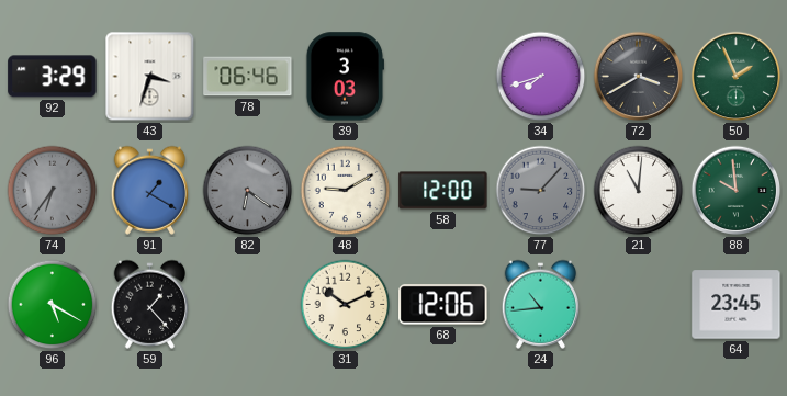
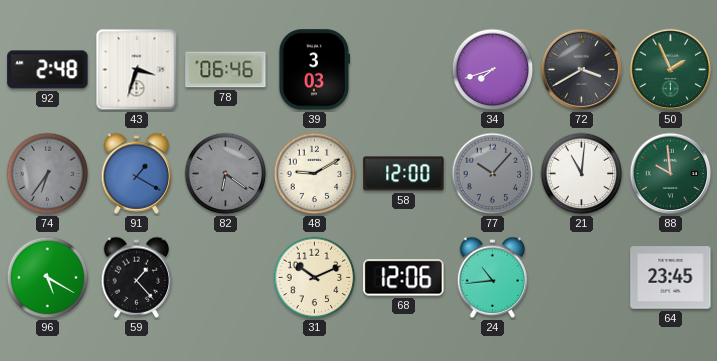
92: 3:29 -> 2:48
77: 9:07 -> 10:07
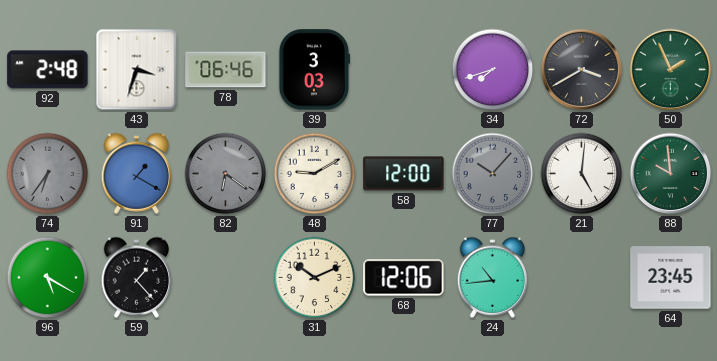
21: 11:01 -> 5:01
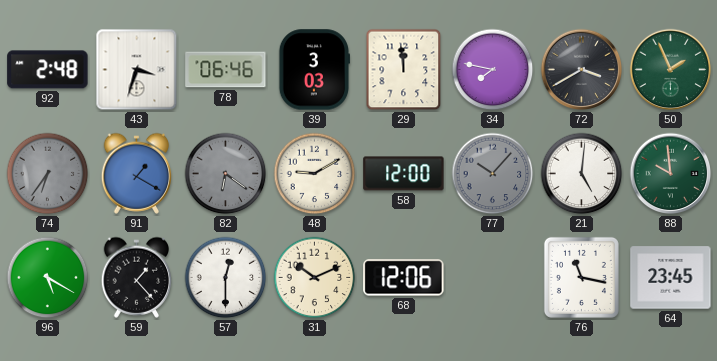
29: none -> 11:59
34: 7:42 -> 7:47
57: none -> 12:30
24: 10:44 -> none
76: none -> 11:17
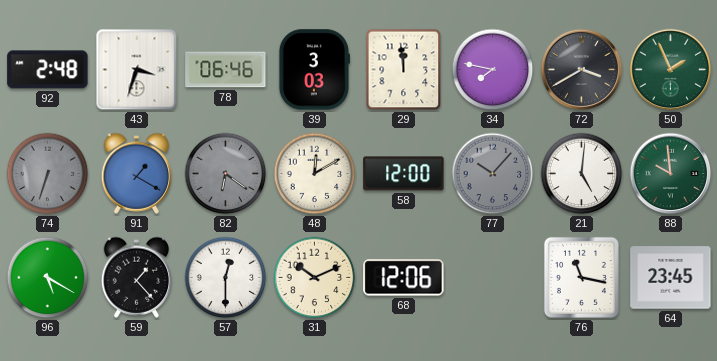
74: 6:36 -> 6:33
48: 9:10 -> 12:10
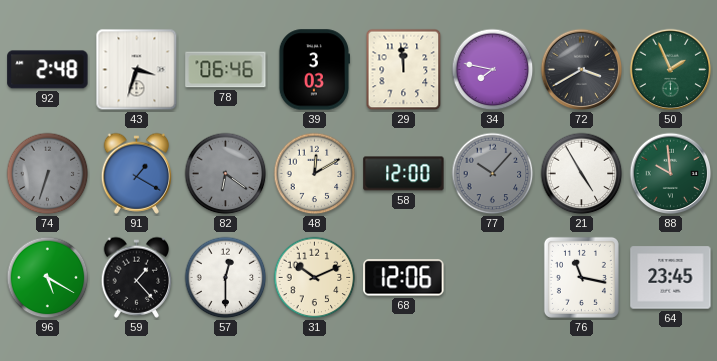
21: 5:01 -> 4:55
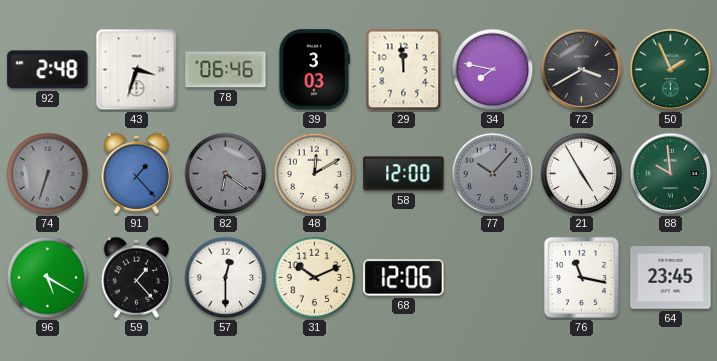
91: 1:20 -> 1:23
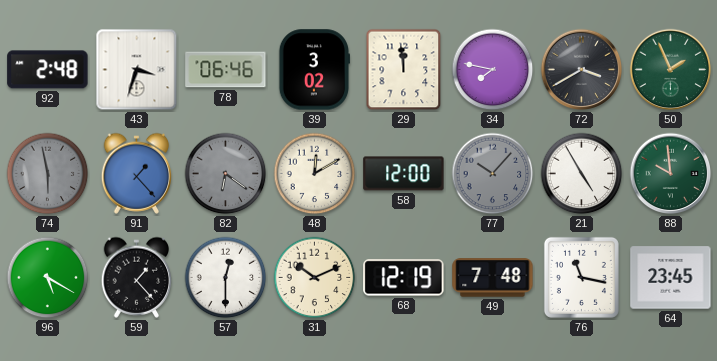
39: 3:03 -> 3:02
74: 6:33 -> 5:58
68: 12:06 -> 12:19
49: none -> 7:48
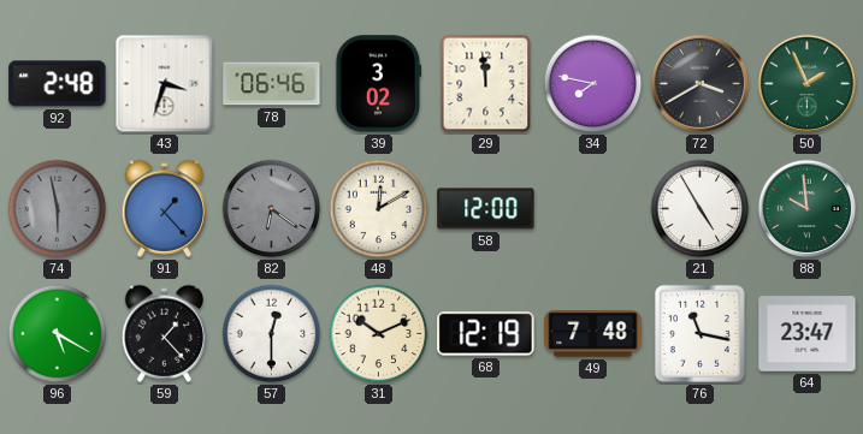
77: 10:07 -> none
64: 23:45 -> 23:47
